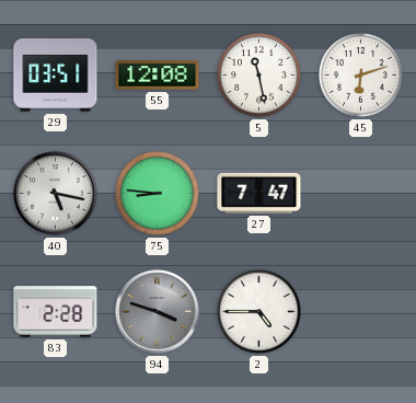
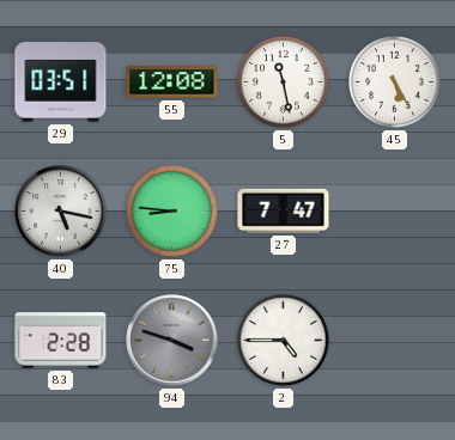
45: 6:12 -> 5:25
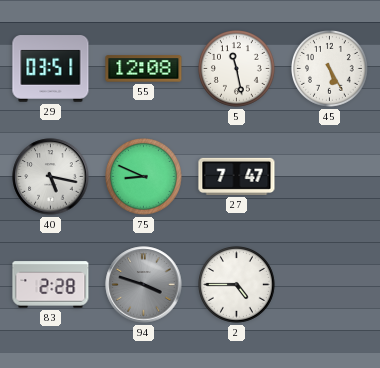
75: 8:46 -> 8:49
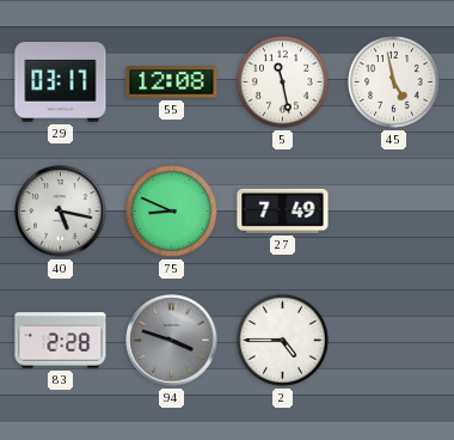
29: 03:51 -> 03:17
45: 5:25 -> 4:58
27: 7:47 -> 7:49
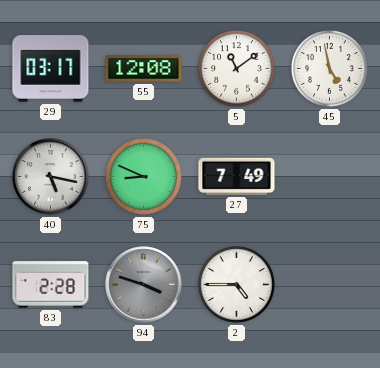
5: 11:28 -> 11:09
